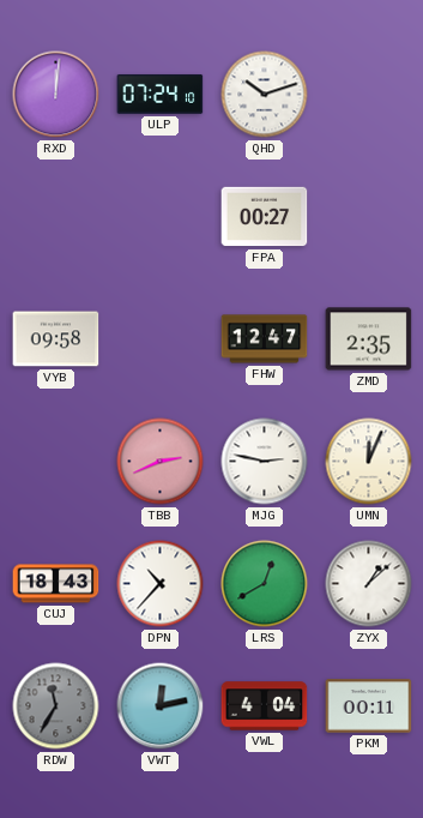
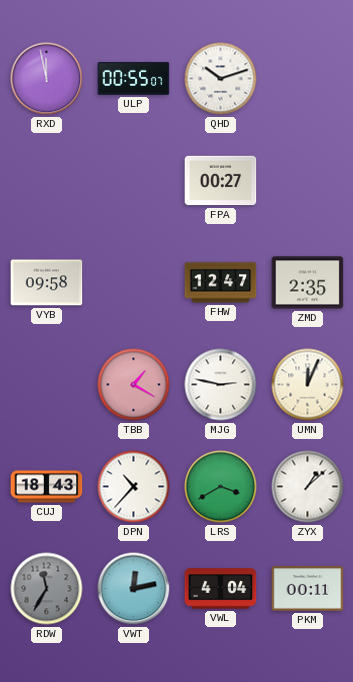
RXD: 12:01 -> 11:58
ULP: 07:24 -> 00:55
TBB: 2:41 -> 1:20
LRS: 12:40 -> 3:40
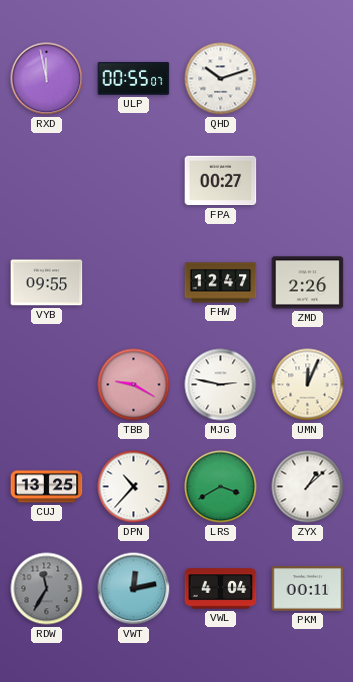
VYB: 09:58 -> 09:55
ZMD: 2:35 -> 2:26
TBB: 1:20 -> 9:20
CUJ: 18:43 -> 13:25
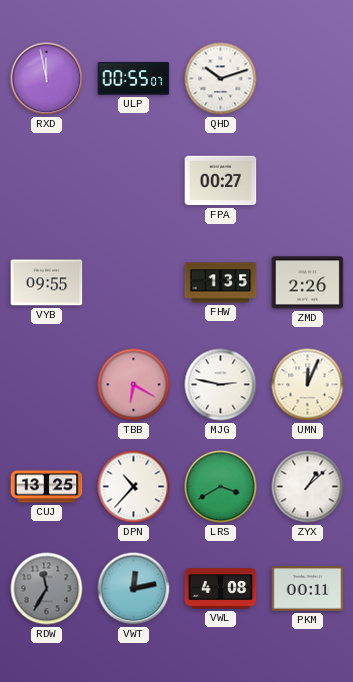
FHW: 12:47 -> 1:35
TBB: 9:20 -> 6:20
VWL: 4:04 -> 4:08
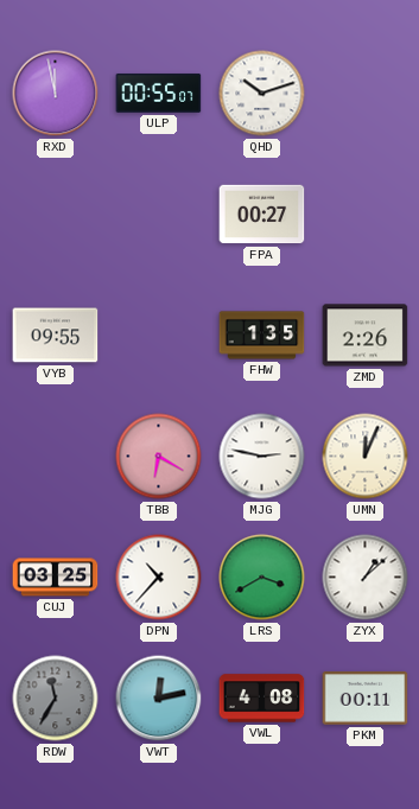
CUJ: 13:25 -> 03:25
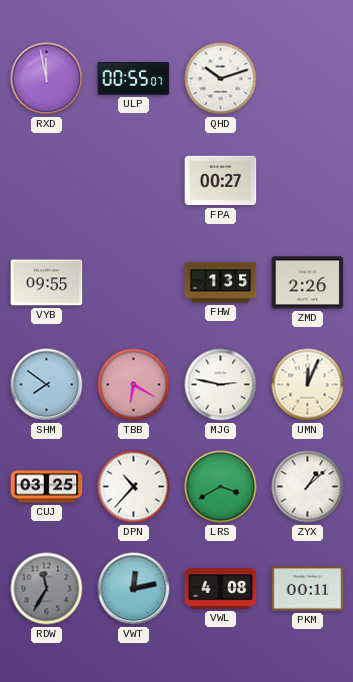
SHM: none -> 7:51
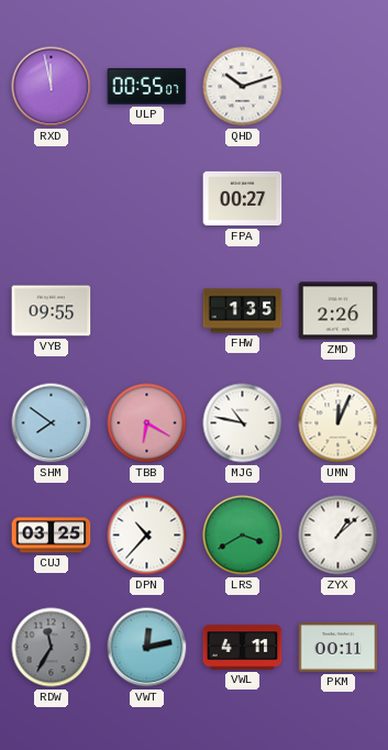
MJG: 2:47 -> 10:47
VWL: 4:08 -> 4:11
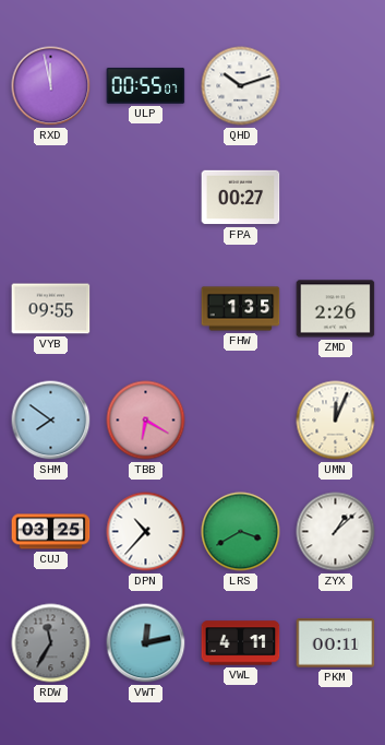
MJG: 10:47 -> none
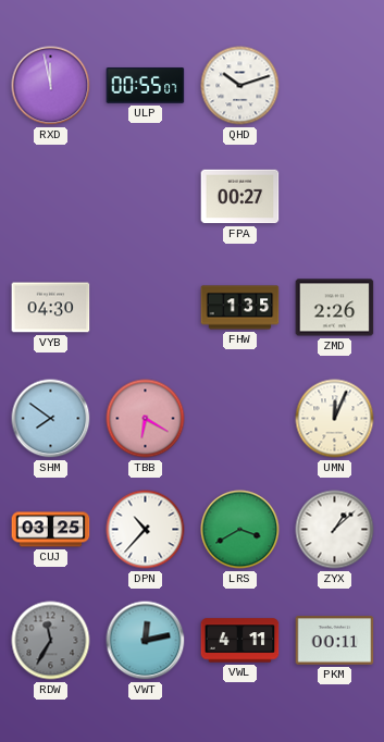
VYB: 09:55 -> 04:30
